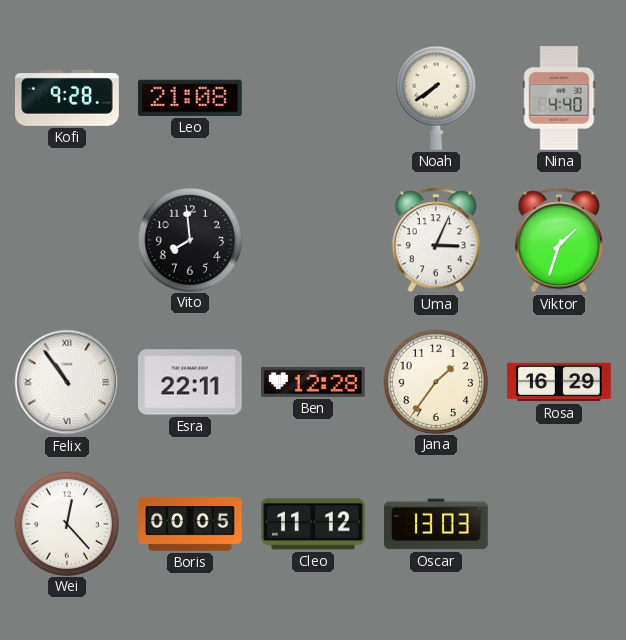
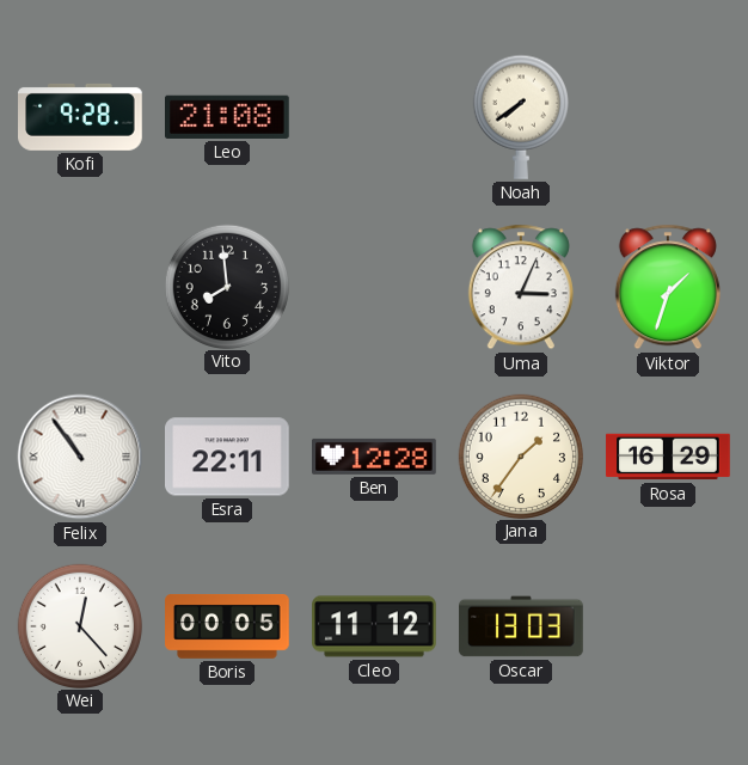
Nina: 4:40 -> none
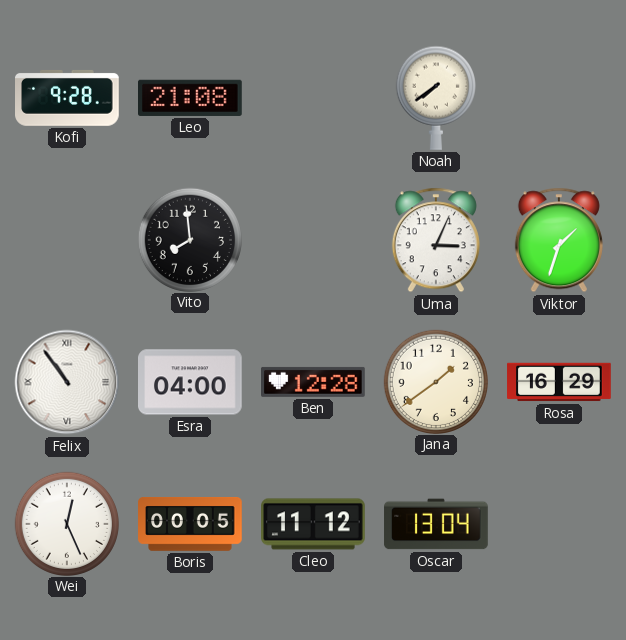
Esra: 22:11 -> 04:00
Jana: 1:36 -> 1:39
Wei: 12:23 -> 12:26
Oscar: 13:03 -> 13:04
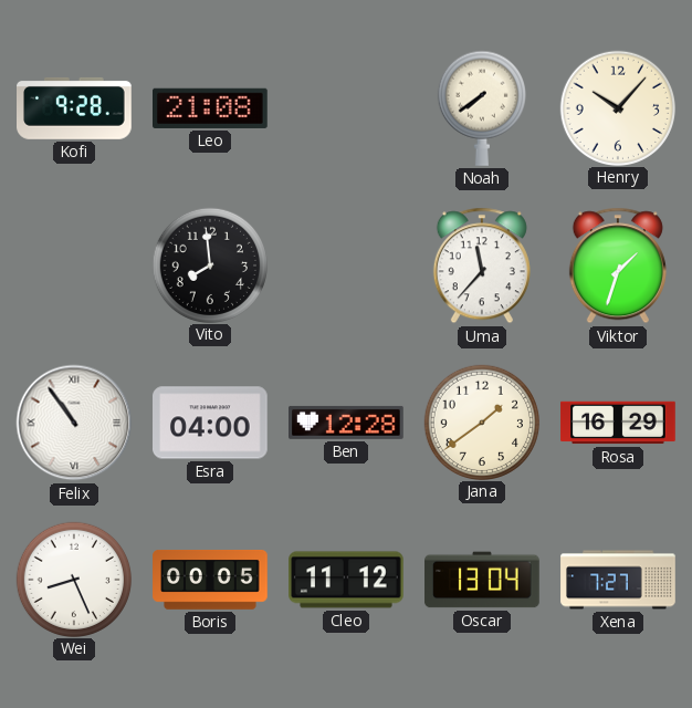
Henry: none -> 10:07
Uma: 3:04 -> 11:37
Wei: 12:26 -> 8:26
Xena: none -> 7:27
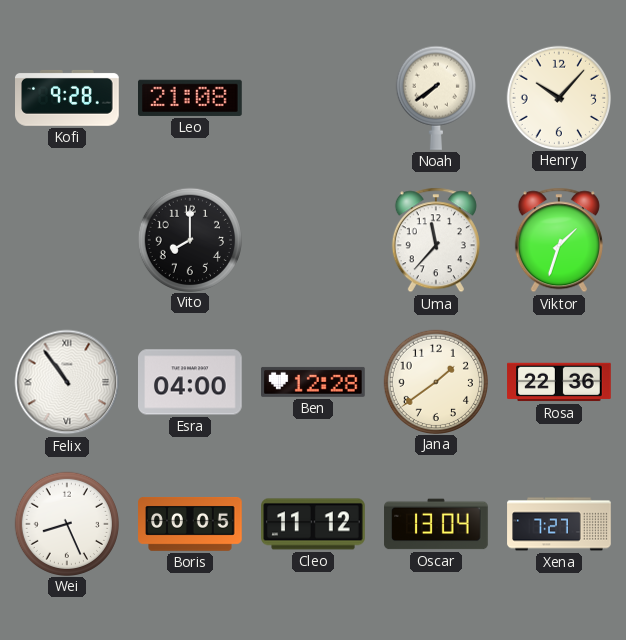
Vito: 7:59 -> 8:00
Rosa: 16:29 -> 22:36
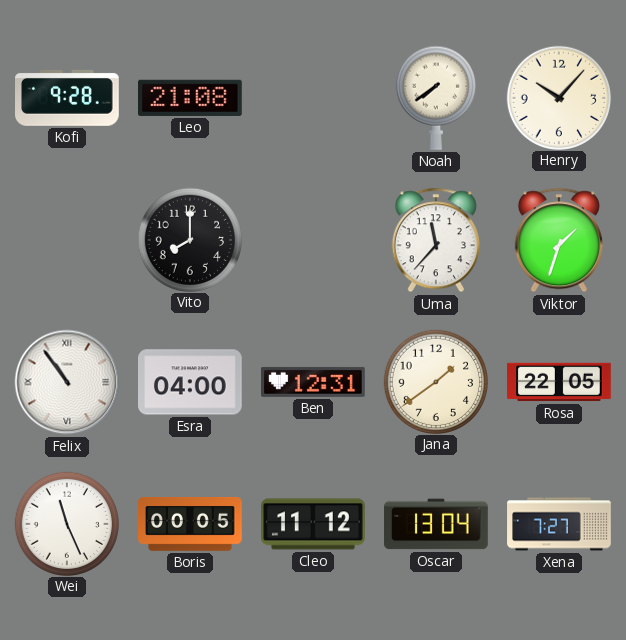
Ben: 12:28 -> 12:31
Rosa: 22:36 -> 22:05
Wei: 8:26 -> 11:26
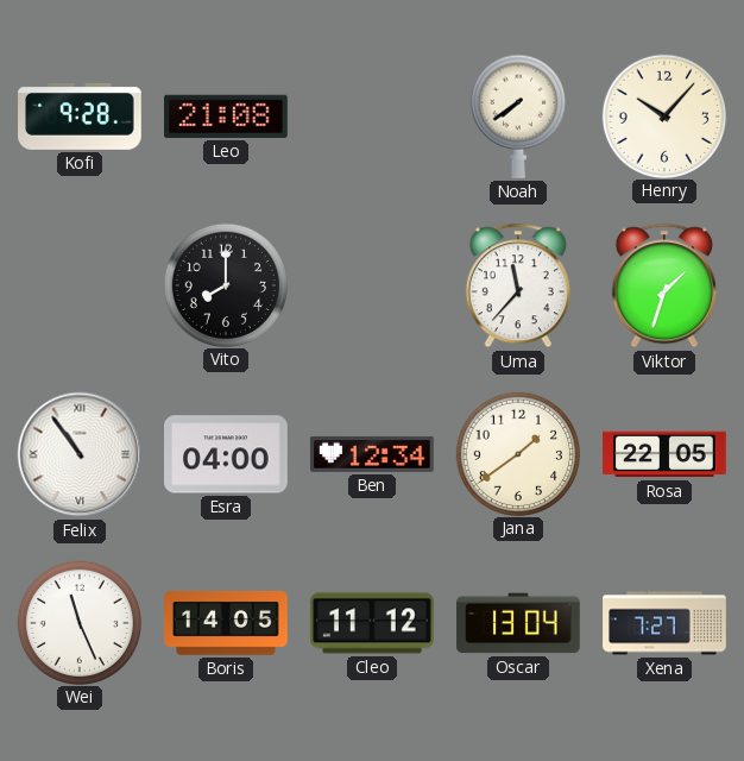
Ben: 12:31 -> 12:34
Boris: 00:05 -> 14:05
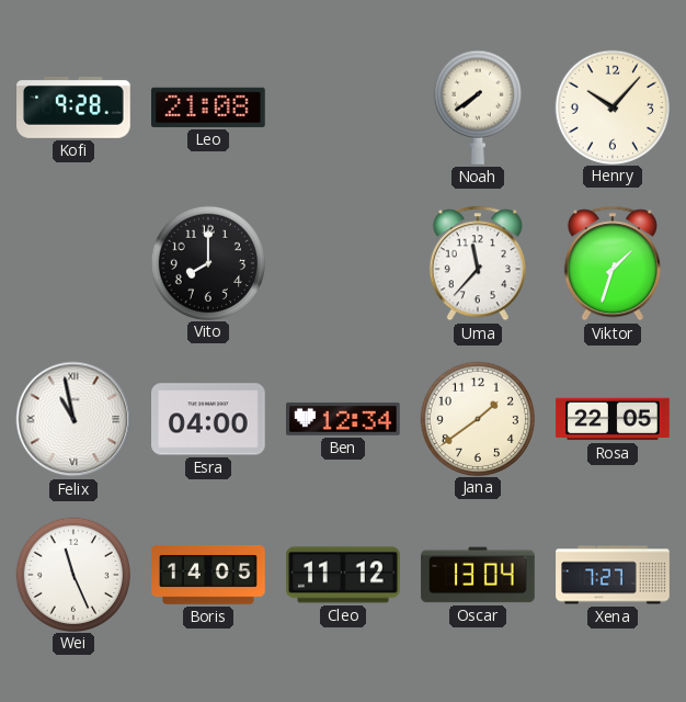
Felix: 10:54 -> 10:58
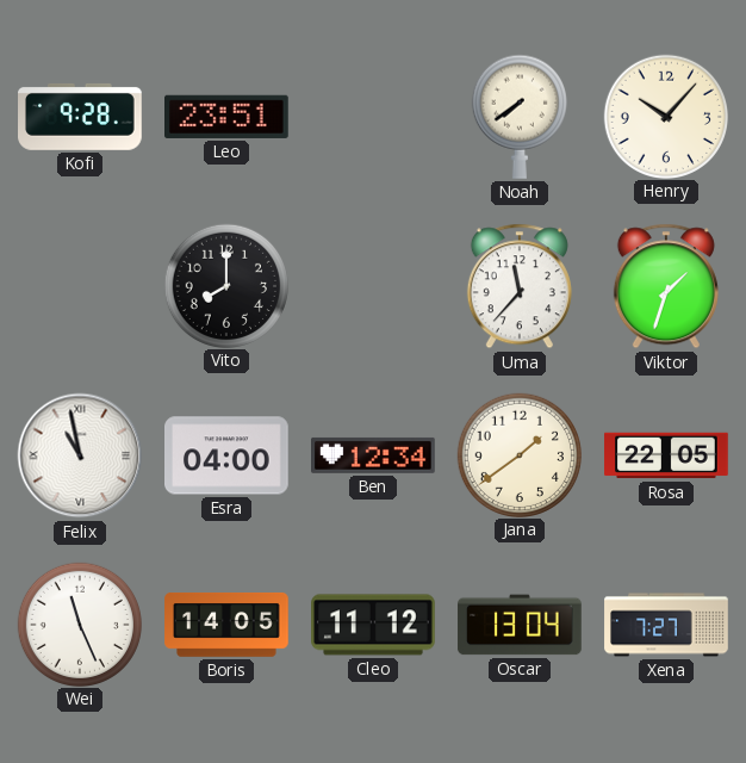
Leo: 21:08 -> 23:51
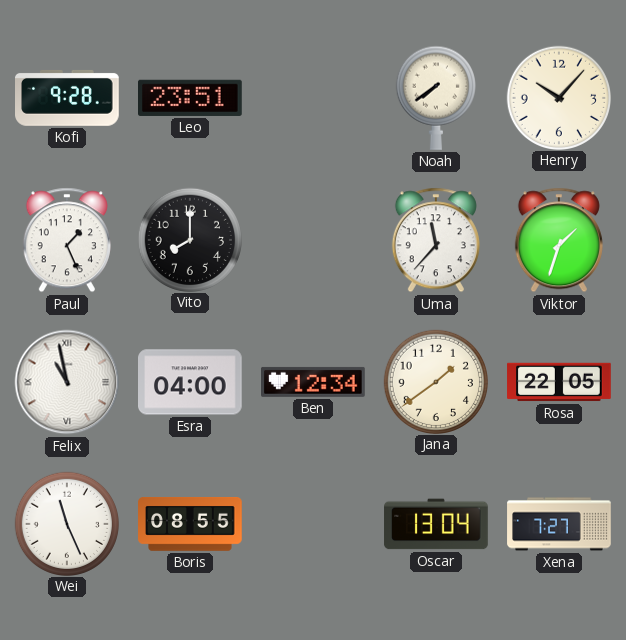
Paul: none -> 1:26
Boris: 14:05 -> 08:55
Cleo: 11:12 -> none
